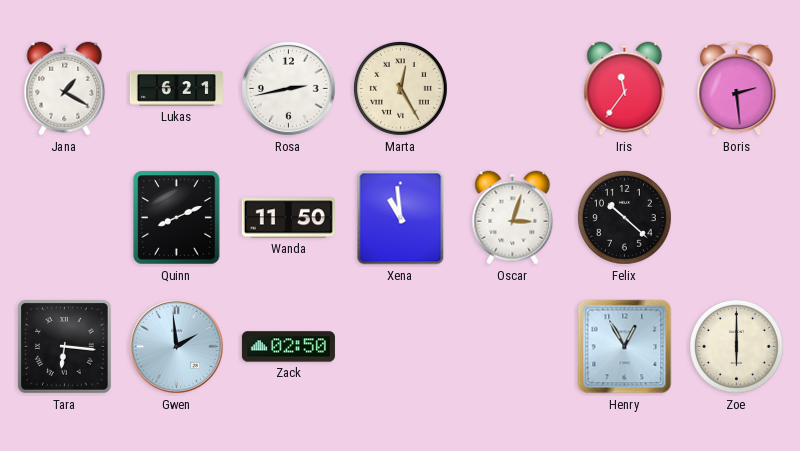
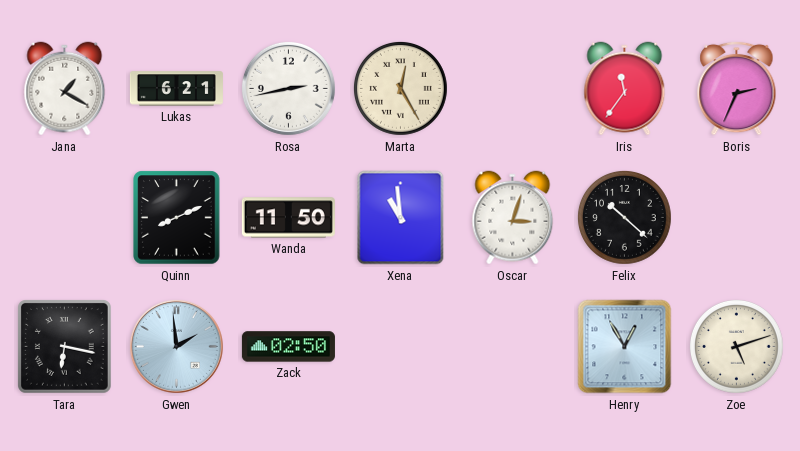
Boris: 2:29 -> 2:34
Tara: 6:16 -> 6:17
Zoe: 6:00 -> 5:12
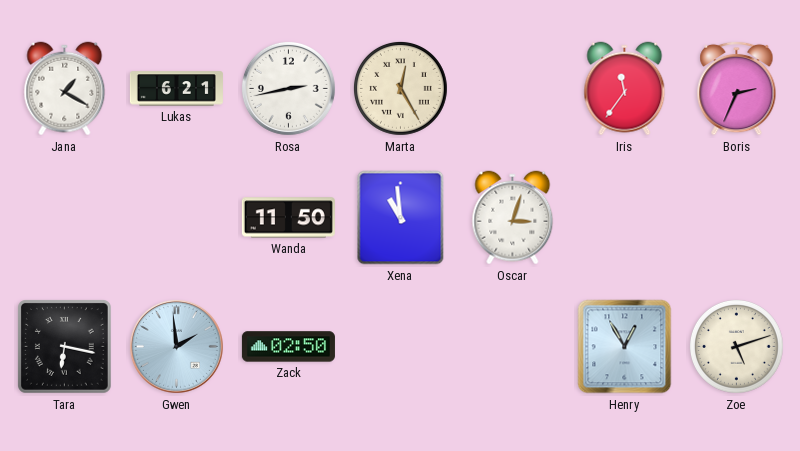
Quinn: 8:11 -> none
Felix: 10:22 -> none
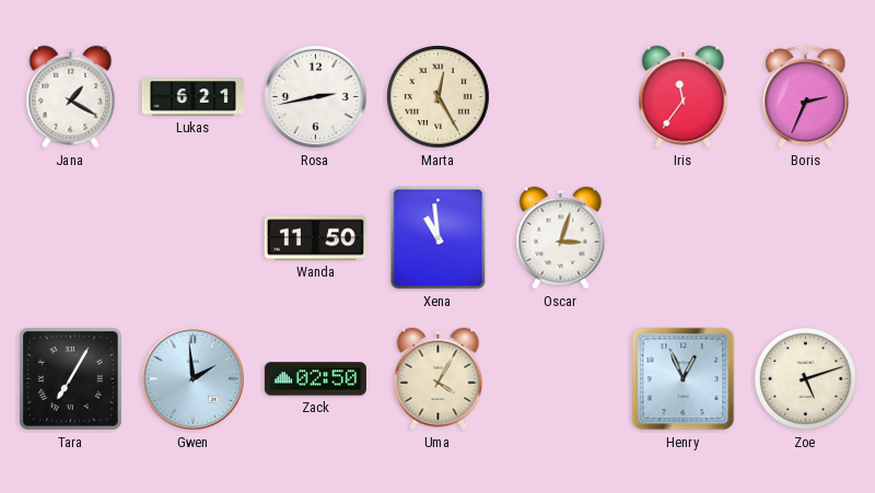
Tara: 6:17 -> 7:05
Uma: none -> 4:05
Henry: 12:55 -> 12:56
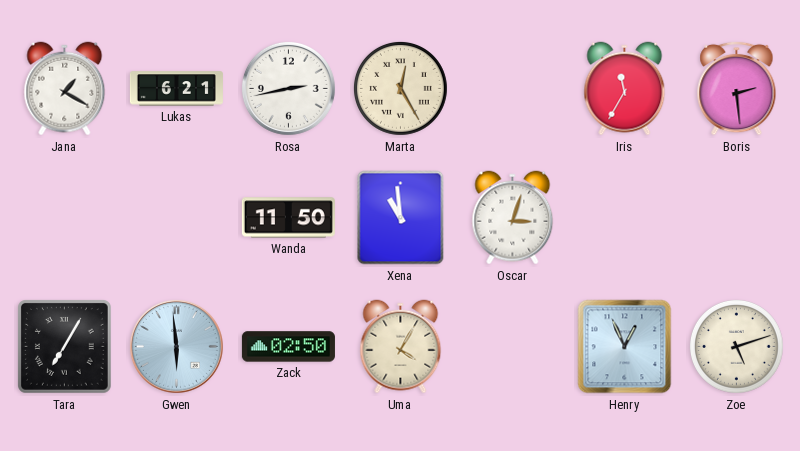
Iris: 11:36 -> 11:35
Boris: 2:34 -> 2:29
Gwen: 1:59 -> 5:59
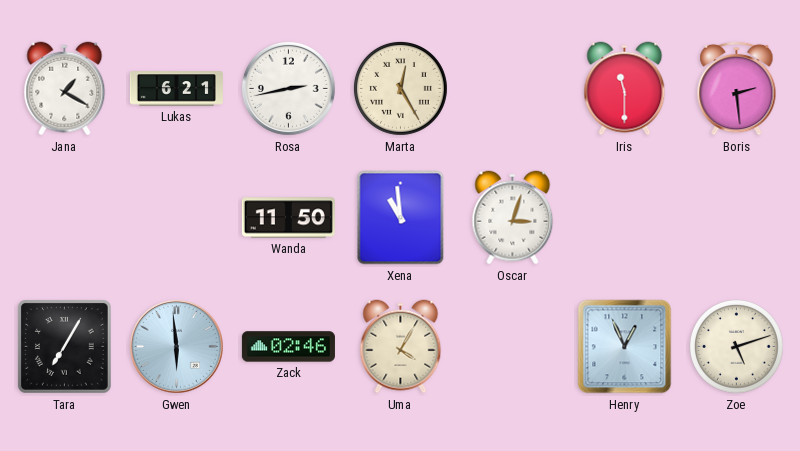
Iris: 11:35 -> 11:30
Zack: 02:50 -> 02:46
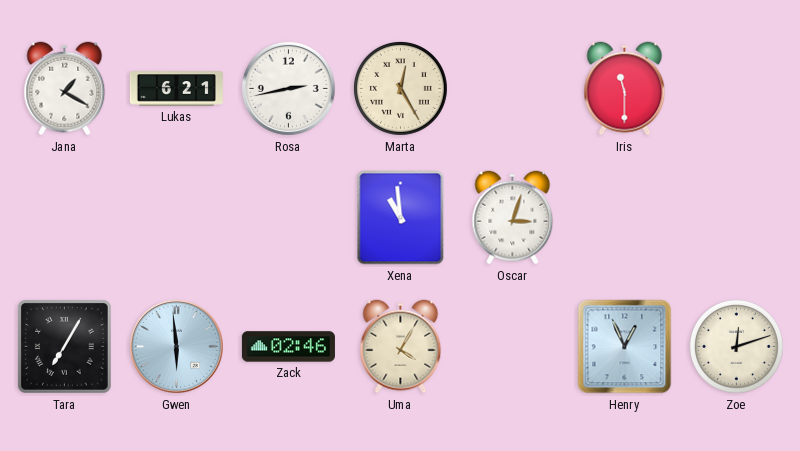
Boris: 2:29 -> none
Wanda: 11:50 -> none
Zoe: 5:12 -> 12:12
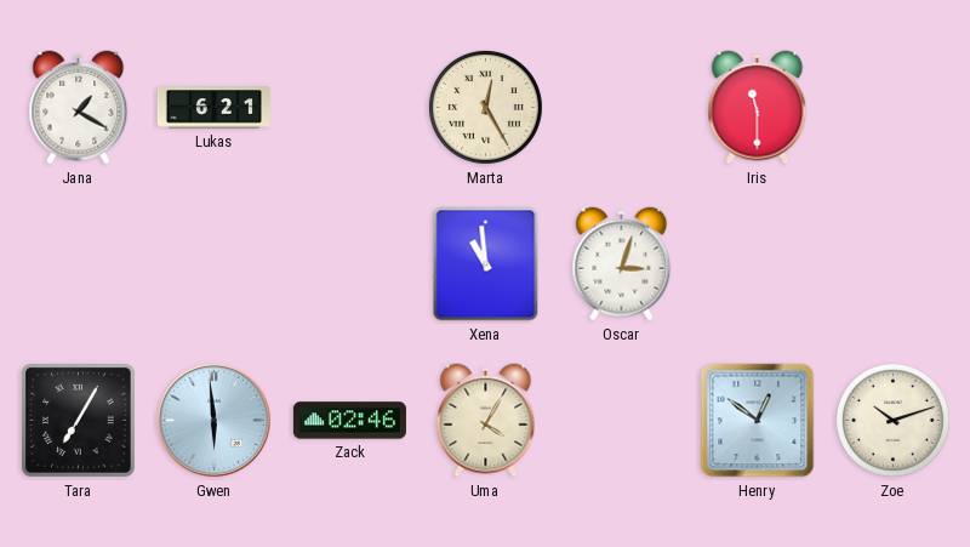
Rosa: 2:43 -> none
Henry: 12:56 -> 12:51
Zoe: 12:12 -> 10:12
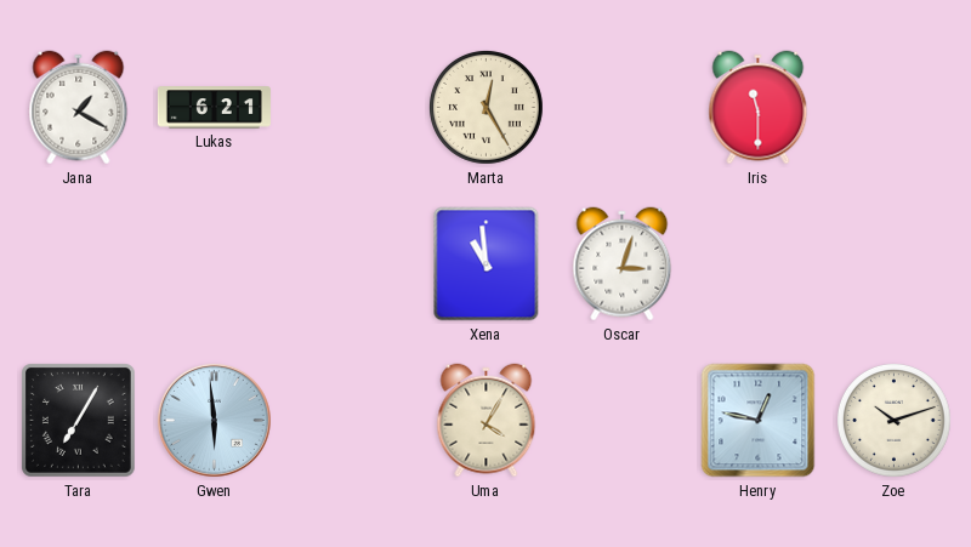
Zack: 02:46 -> none
Henry: 12:51 -> 12:47
